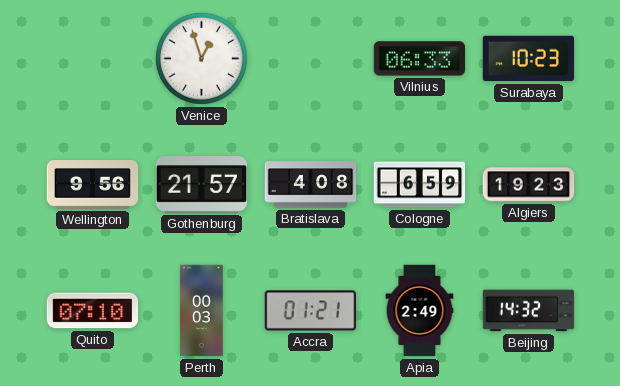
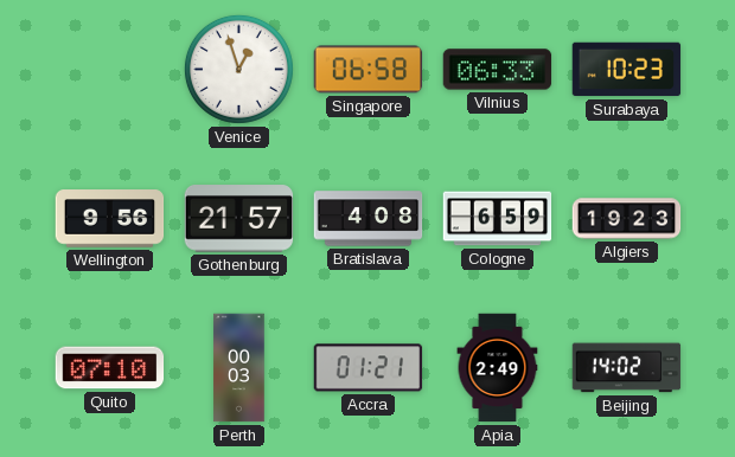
Singapore: none -> 06:58
Beijing: 14:32 -> 14:02
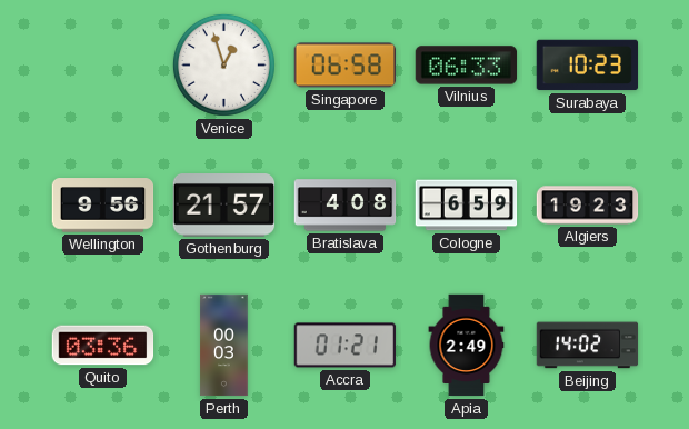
Quito: 07:10 -> 03:36
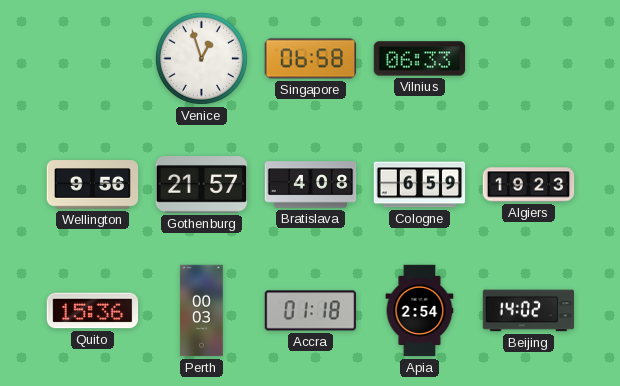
Surabaya: 10:23 -> none
Quito: 03:36 -> 15:36
Accra: 01:21 -> 01:18
Apia: 2:49 -> 2:54
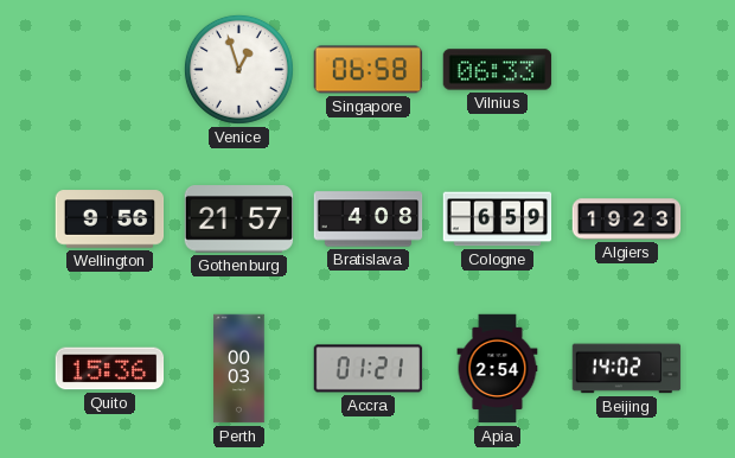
Accra: 01:18 -> 01:21
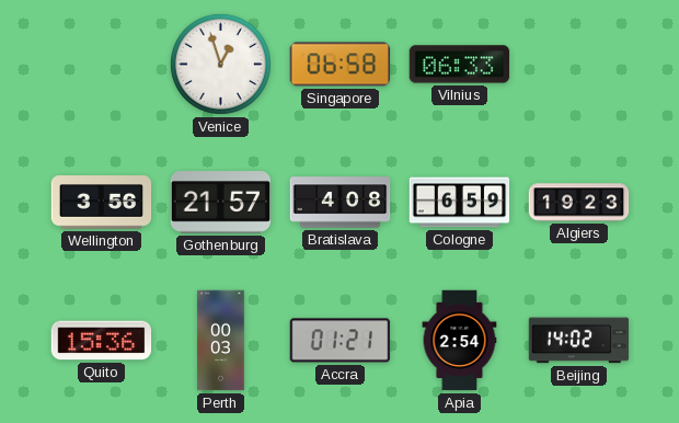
Wellington: 9:56 -> 3:56
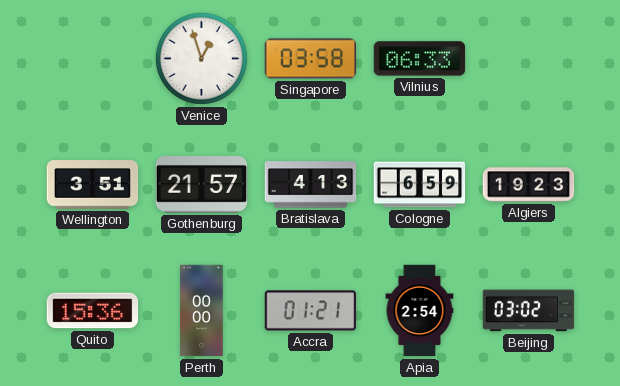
Singapore: 06:58 -> 03:58
Wellington: 3:56 -> 3:51
Bratislava: 4:08 -> 4:13
Perth: 00:03 -> 00:00
Beijing: 14:02 -> 03:02
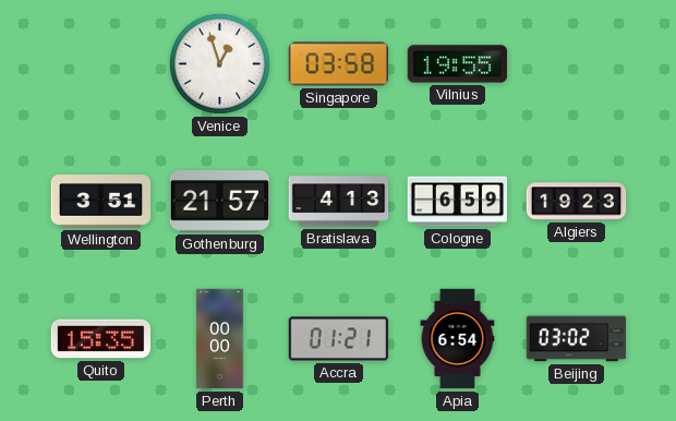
Vilnius: 06:33 -> 19:55
Quito: 15:36 -> 15:35
Apia: 2:54 -> 6:54
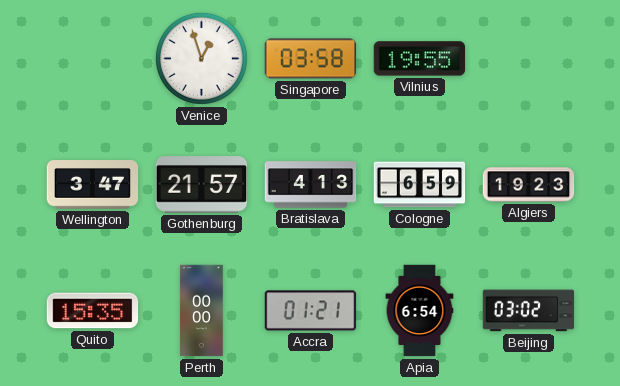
Wellington: 3:51 -> 3:47
